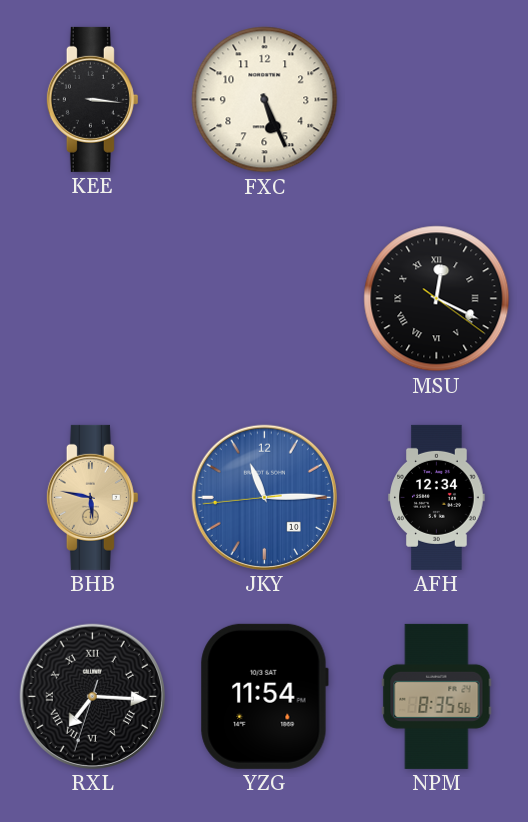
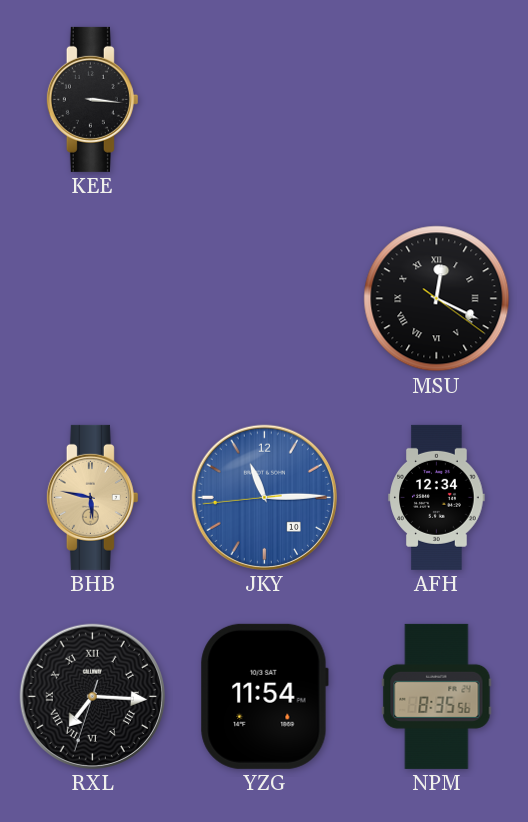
FXC: 5:26 -> none
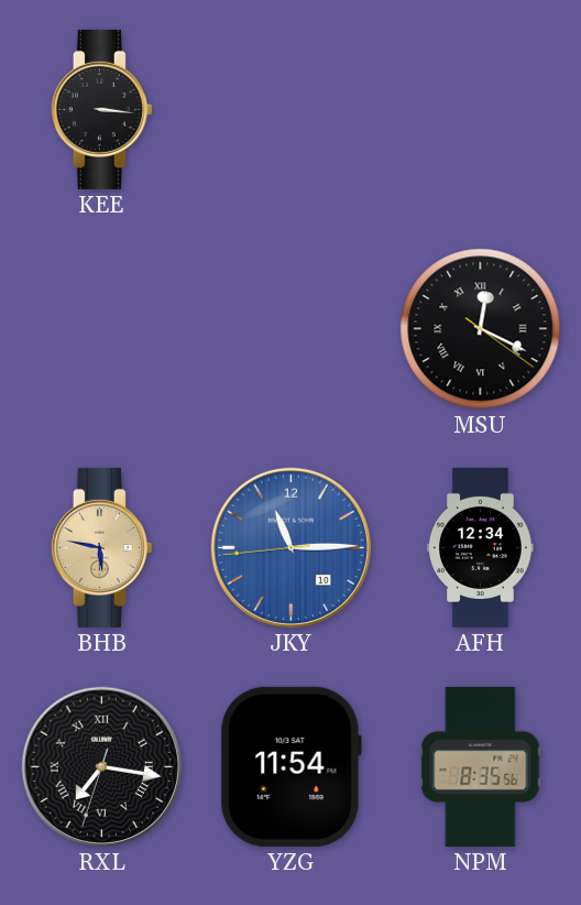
RXL: 7:15 -> 7:16
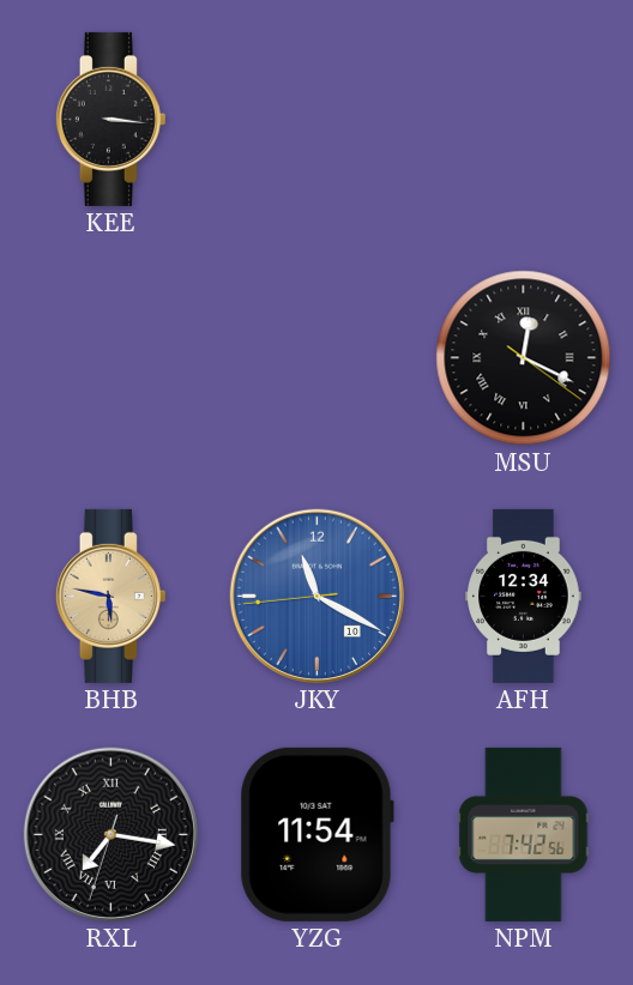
JKY: 11:14 -> 11:19
NPM: 8:35 -> 7:42
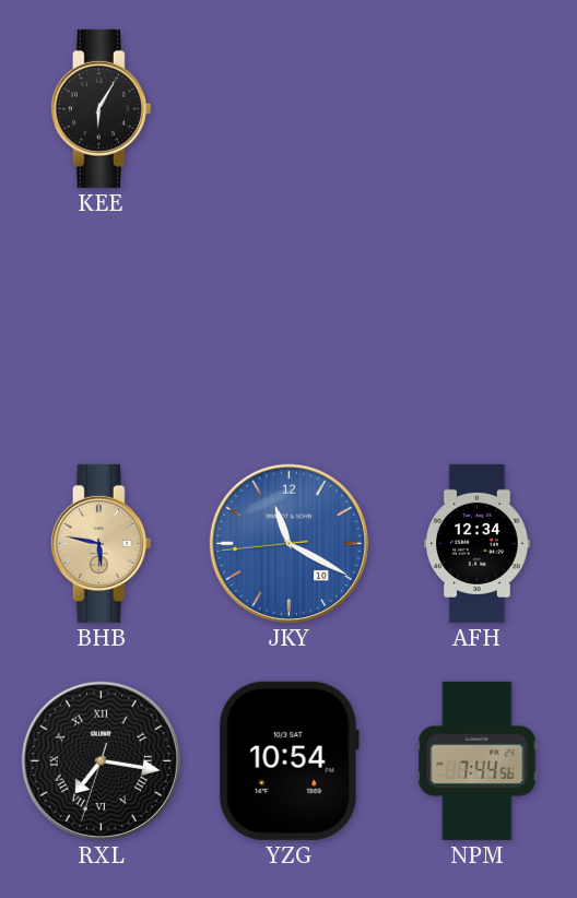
KEE: 3:16 -> 6:05
MSU: 12:19 -> none
YZG: 11:54 -> 10:54
NPM: 7:42 -> 7:44
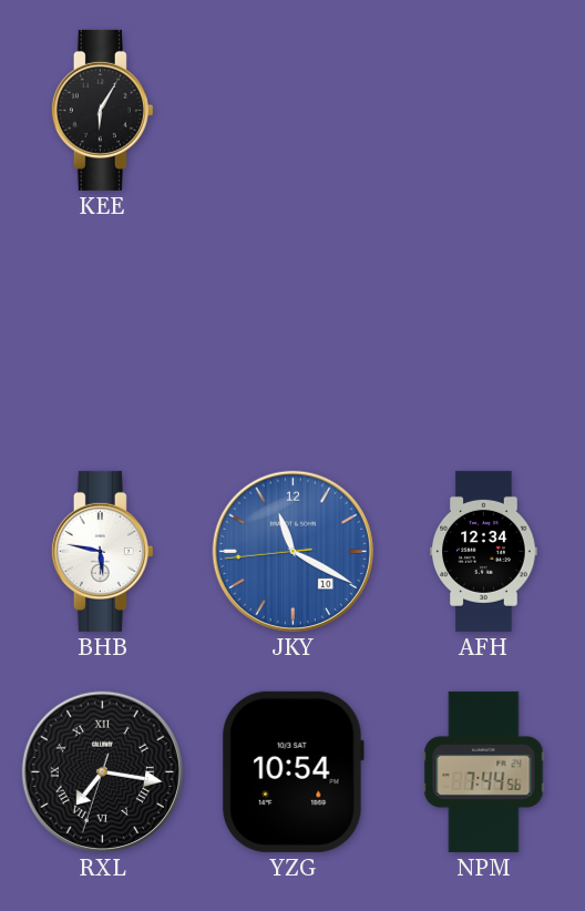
BHB dial: champagne -> white
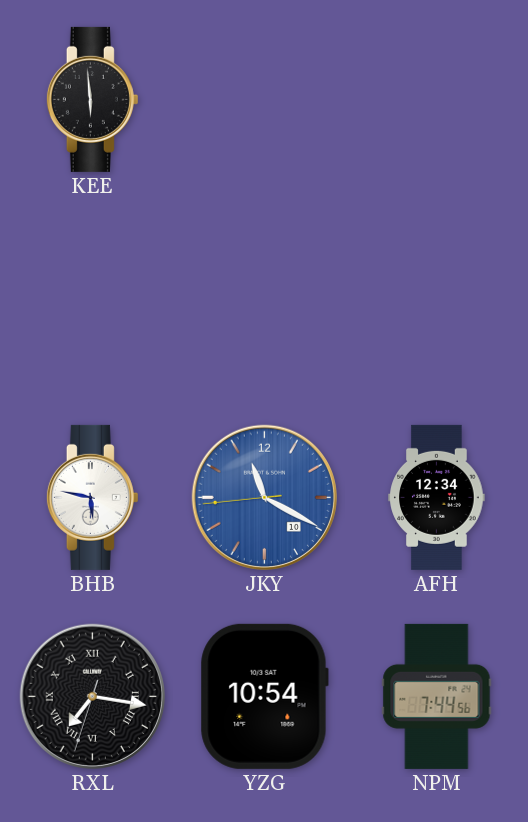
KEE: 6:05 -> 5:59
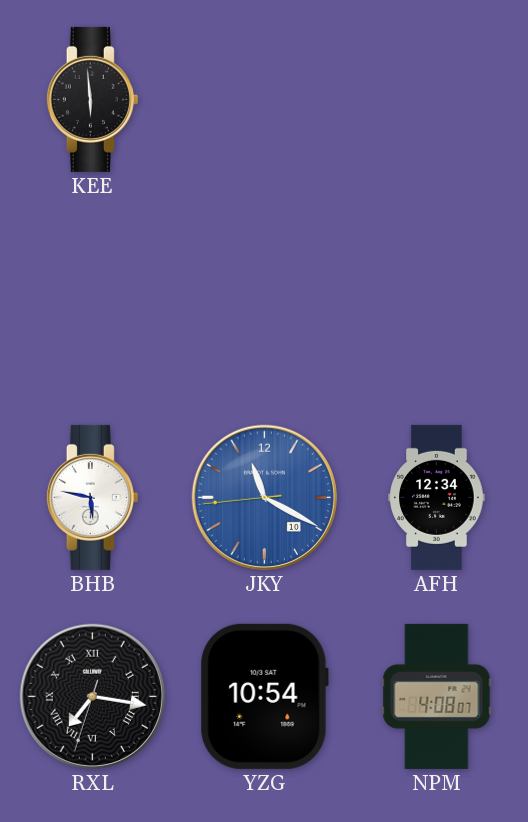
NPM: 7:44 -> 4:08
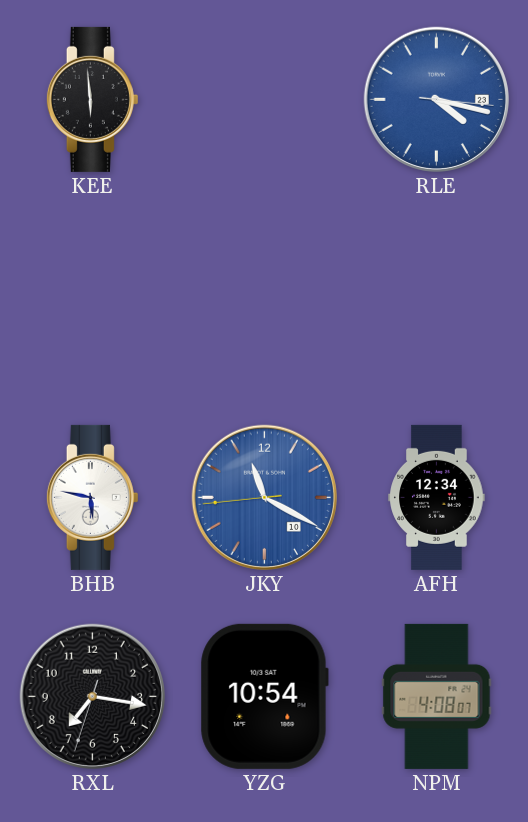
RLE: none -> 4:17
RXL numerals: Roman -> Arabic
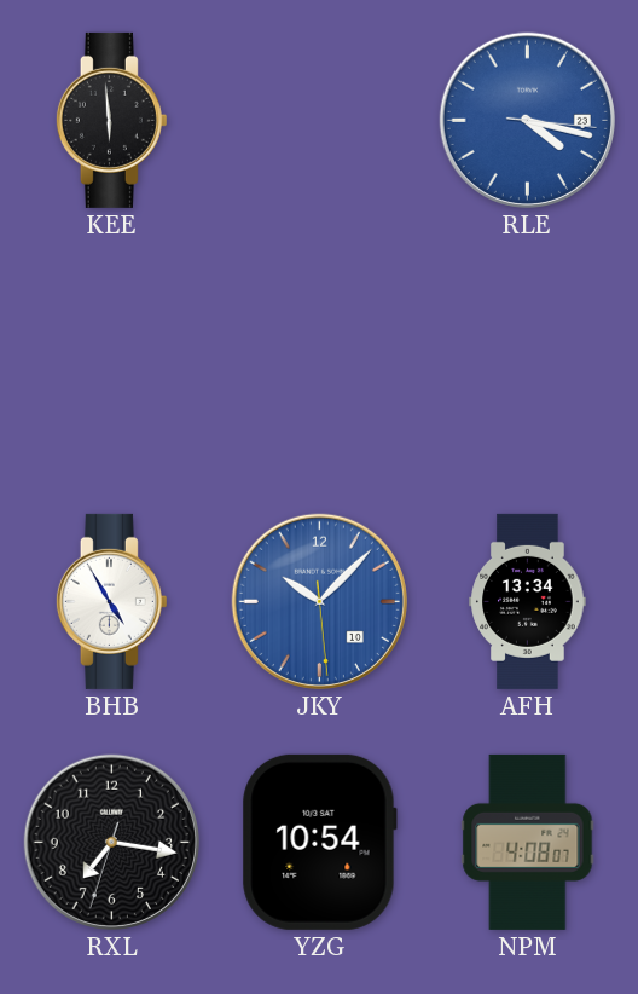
BHB: 5:47 -> 4:55
JKY: 11:19 -> 10:07
AFH: 12:34 -> 13:34
